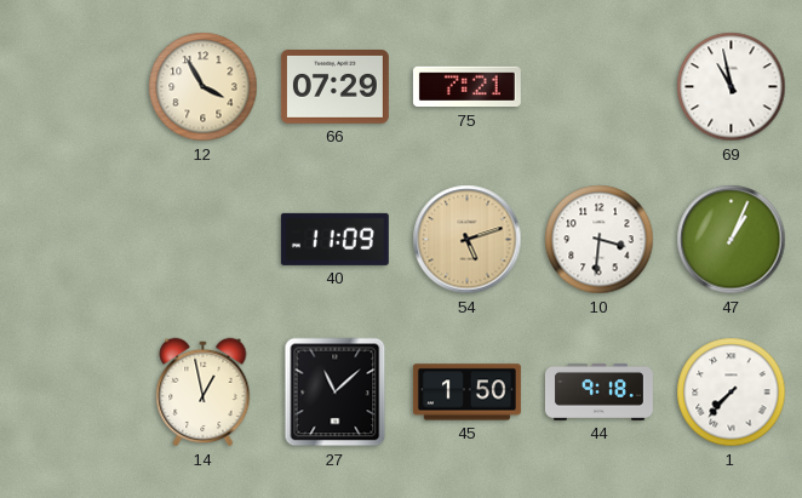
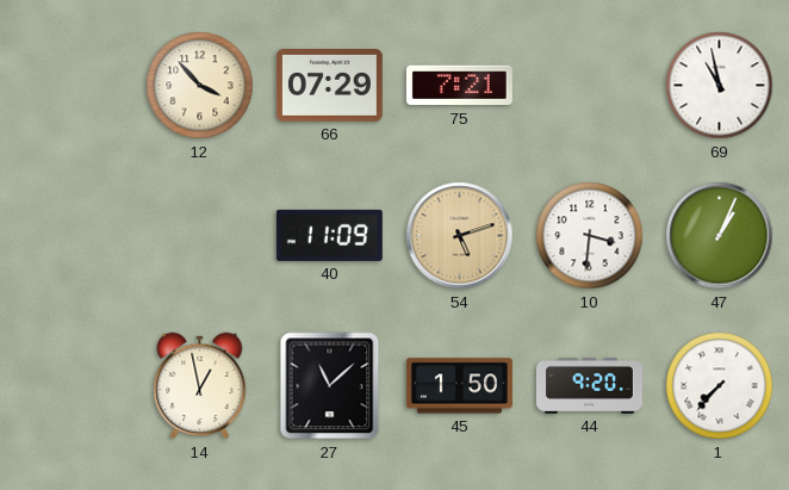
12: 3:55 -> 3:53
44: 9:18 -> 9:20
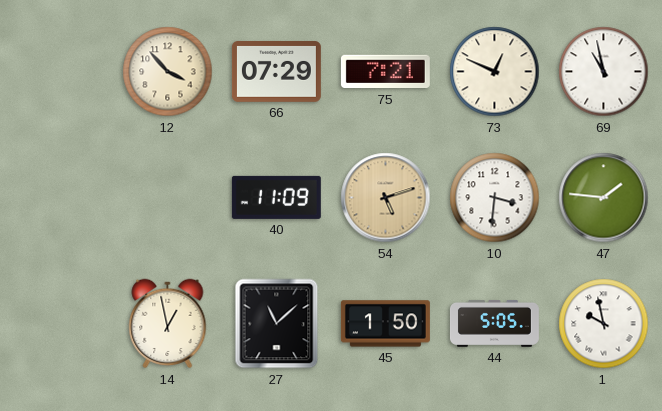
73: none -> 12:49
47: 1:04 -> 1:46
44: 9:20 -> 5:05
1: 7:37 -> 9:58
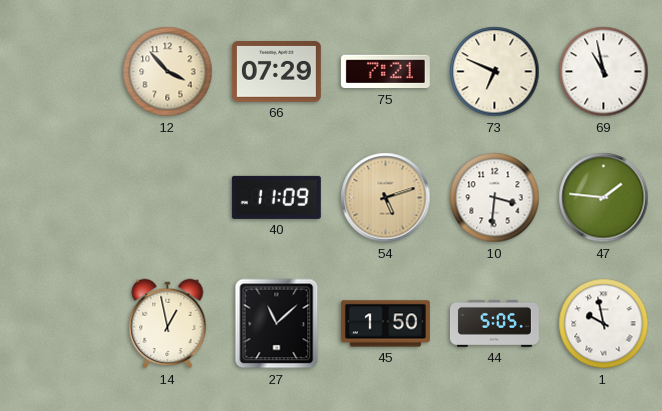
73: 12:49 -> 6:49
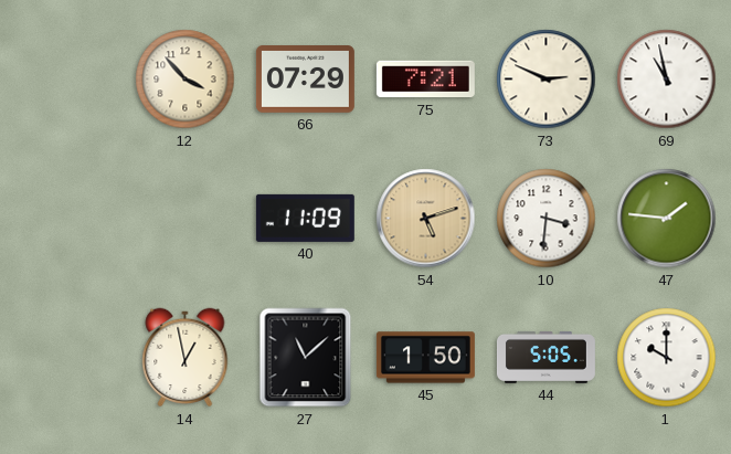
73: 6:49 -> 2:49
1: 9:58 -> 10:00
